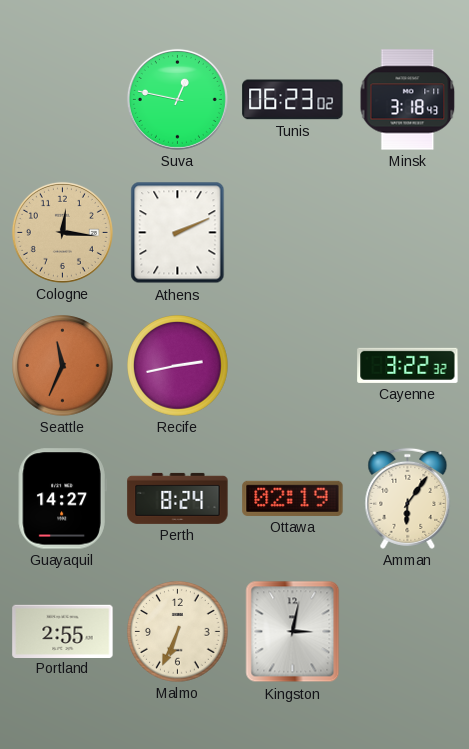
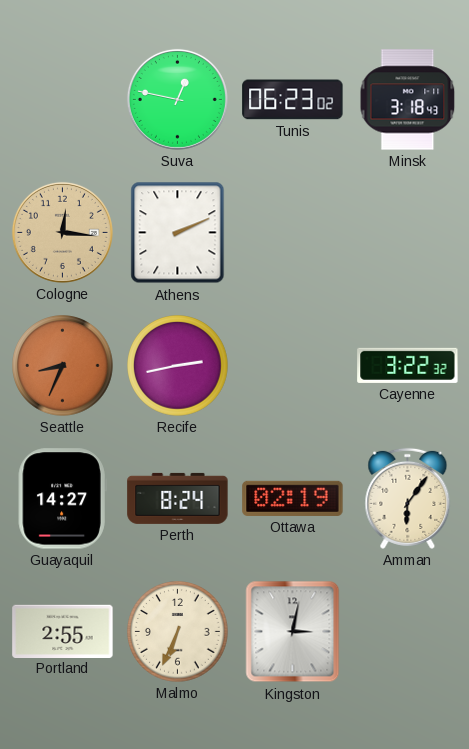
Seattle: 11:34 -> 8:34
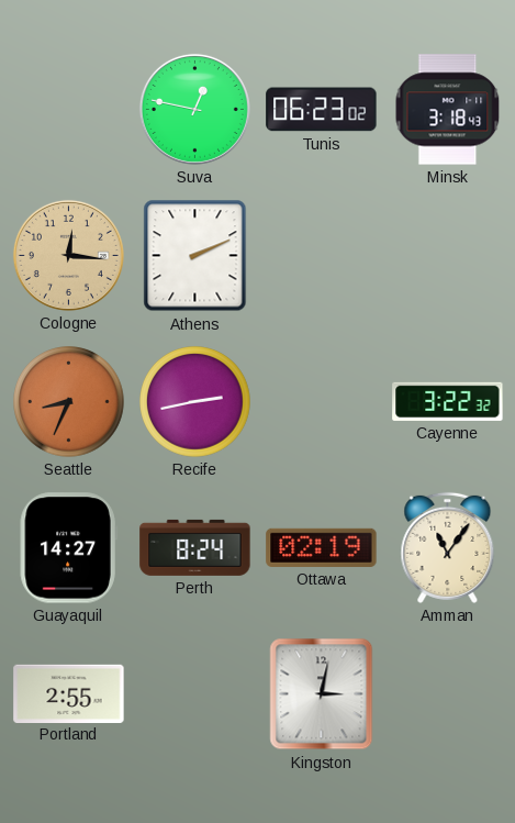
Amman: 6:06 -> 11:06
Malmo: 6:34 -> none
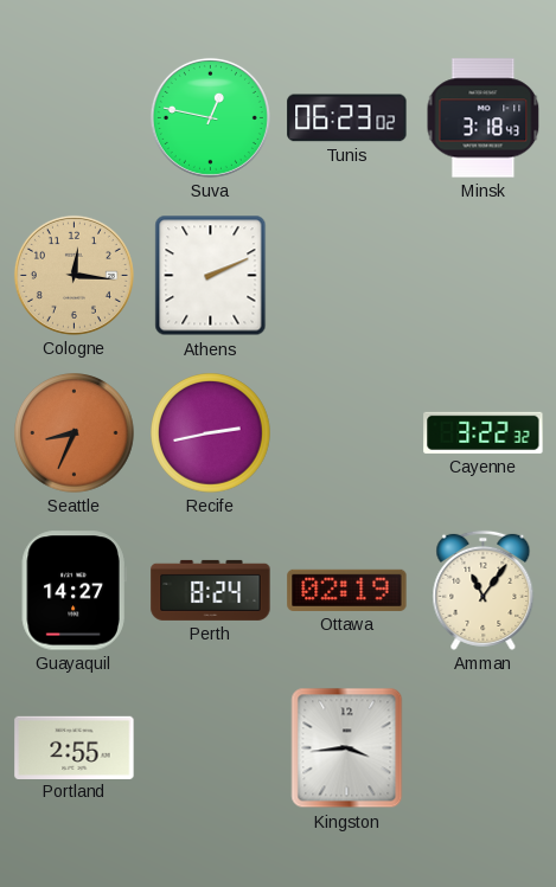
Kingston: 3:02 -> 3:44
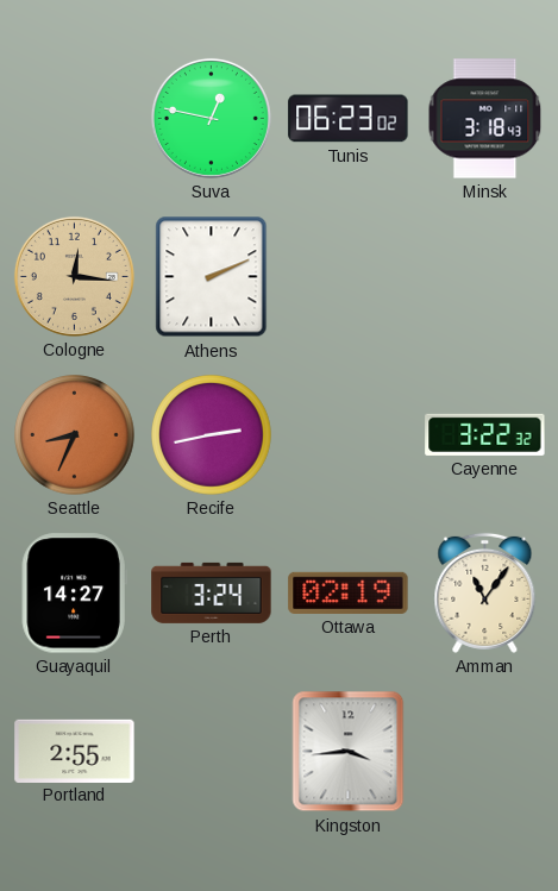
Perth: 8:24 -> 3:24
